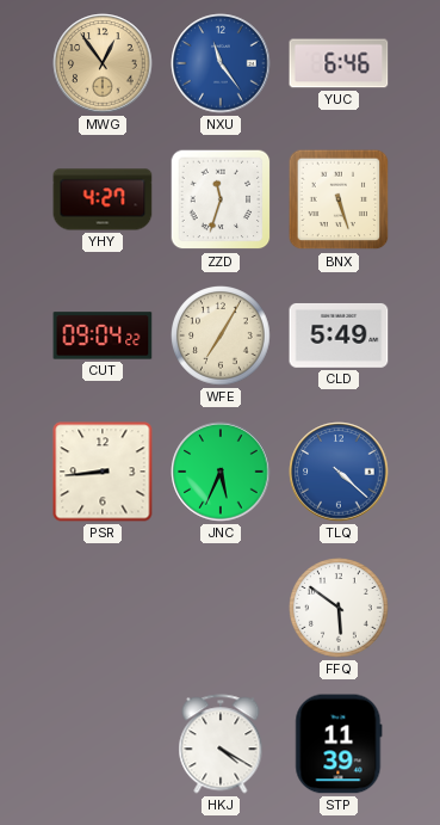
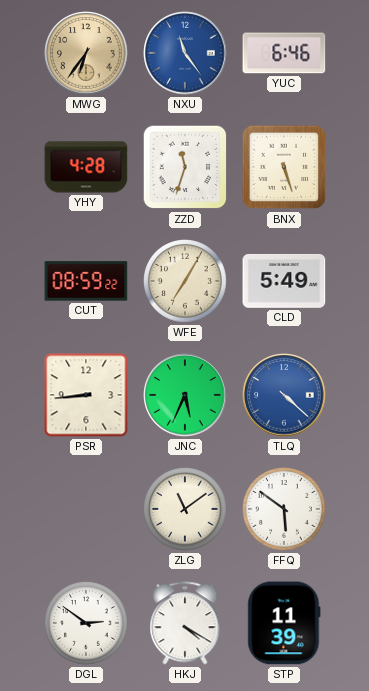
MWG: 12:54 -> 6:36
YHY: 4:27 -> 4:28
CUT: 09:04 -> 08:59
ZLG: none -> 11:09
DGL: none -> 2:51
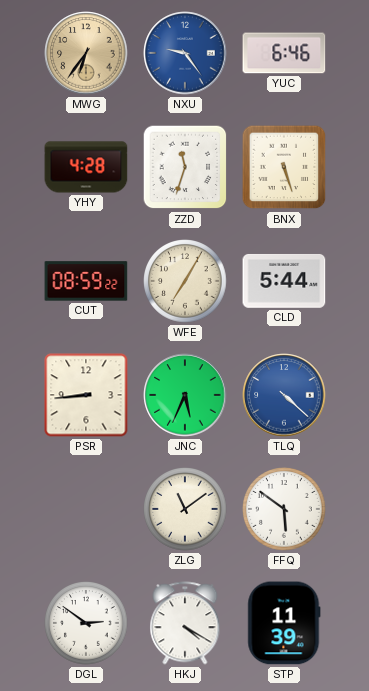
NXU: 11:24 -> 9:24
CLD: 5:49 -> 5:44
